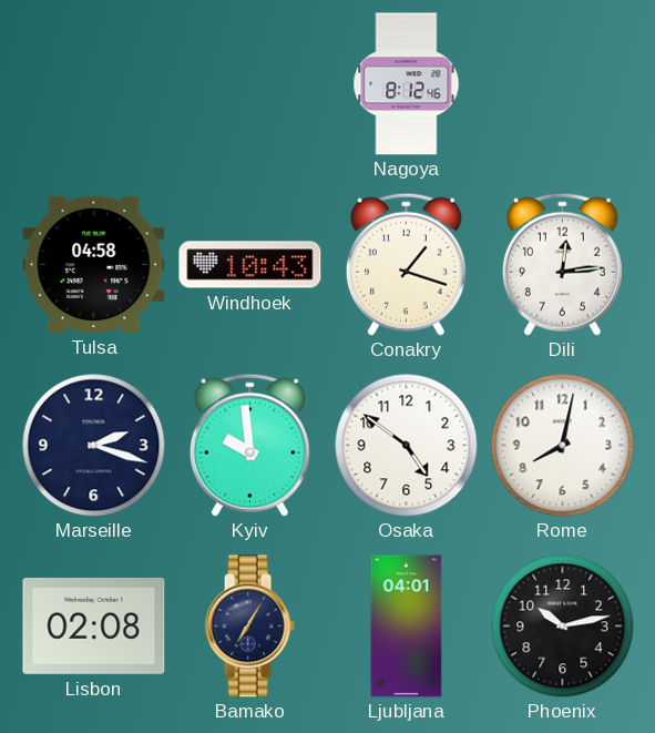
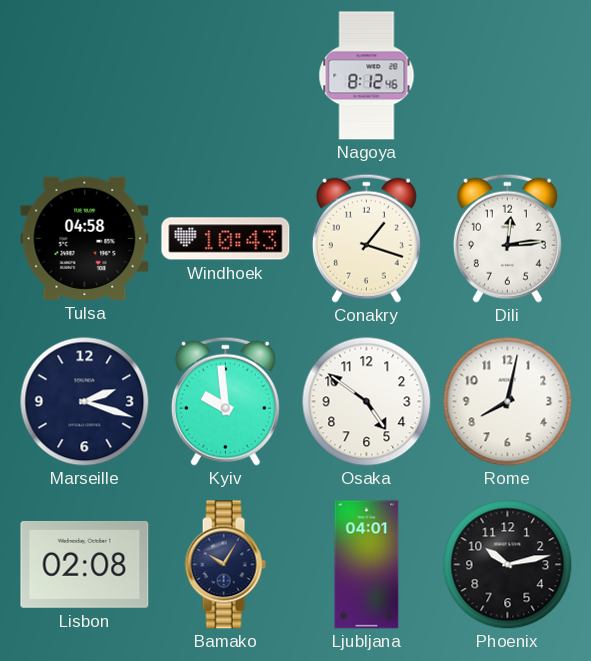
Bamako: 7:05 -> 10:05
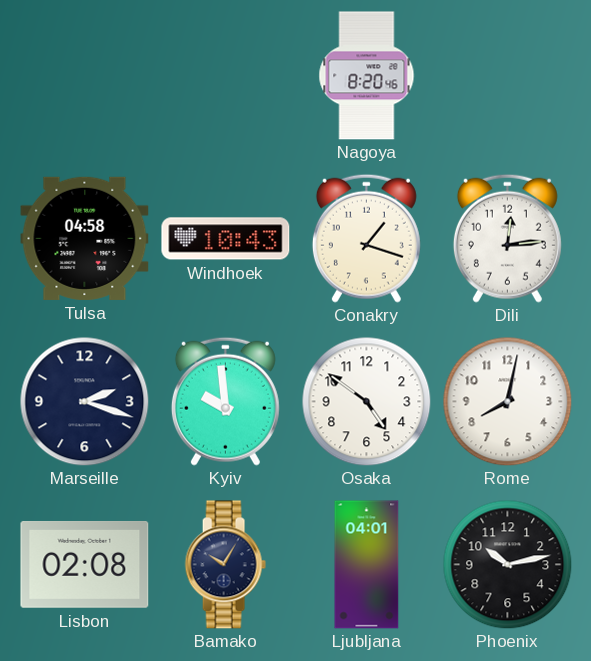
Nagoya: 8:12 -> 8:20
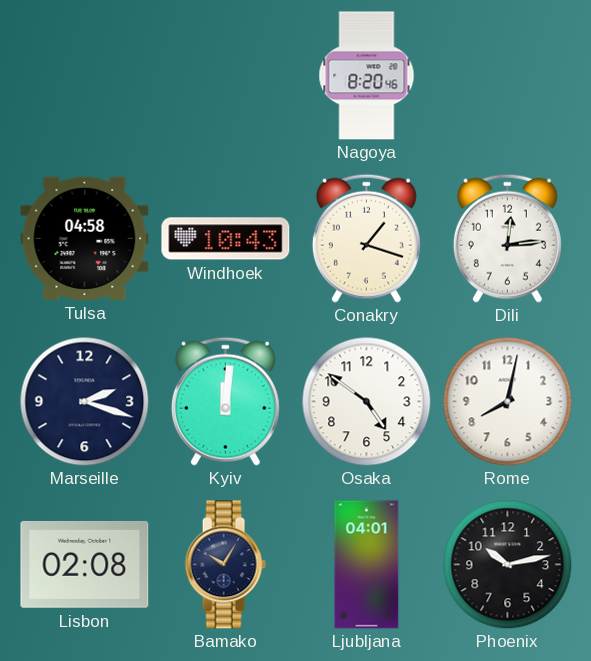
Kyiv: 9:59 -> 12:01
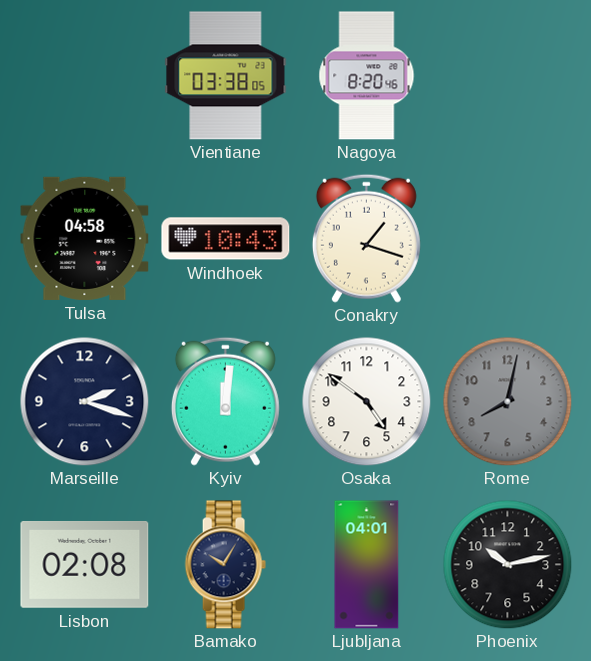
Vientiane: none -> 03:38
Dili: 12:14 -> none
Rome dial: white -> grey
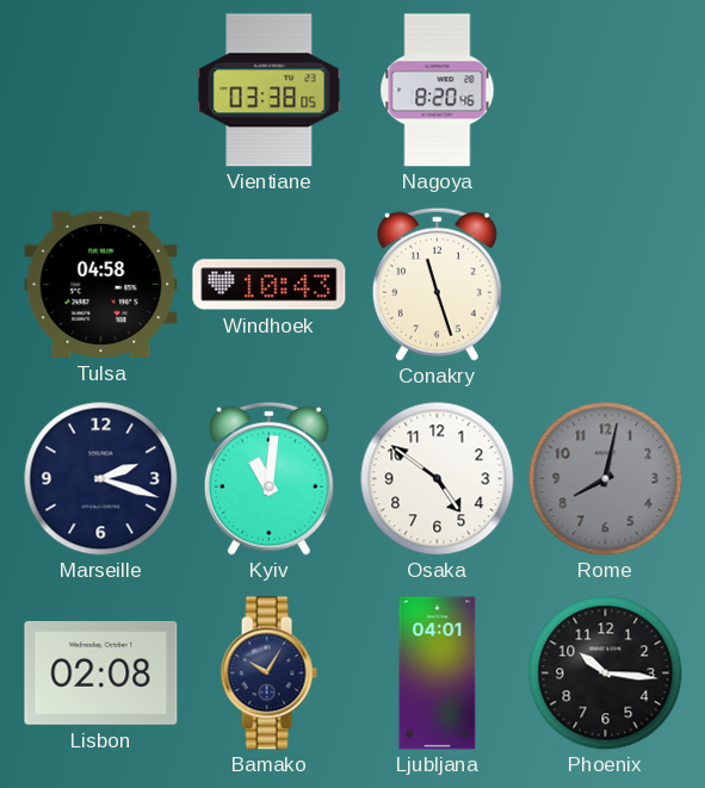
Conakry: 1:18 -> 11:27
Kyiv: 12:01 -> 11:01
Phoenix: 10:13 -> 10:16
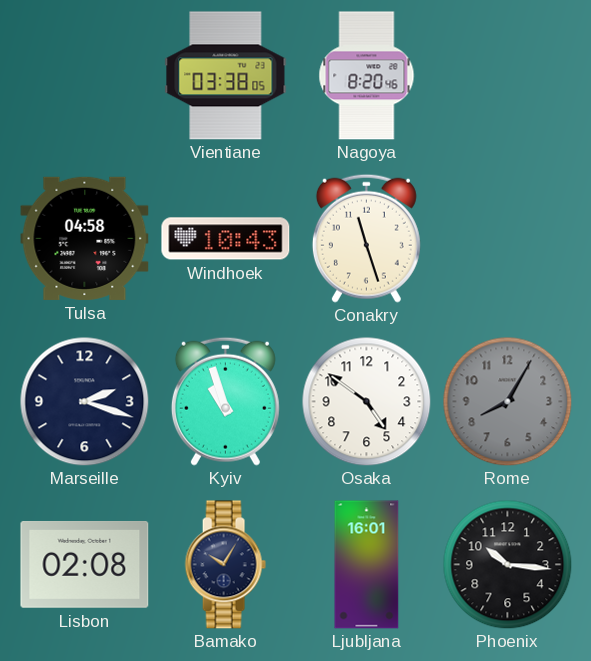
Kyiv: 11:01 -> 10:57
Rome: 8:02 -> 8:05
Ljubljana: 04:01 -> 16:01
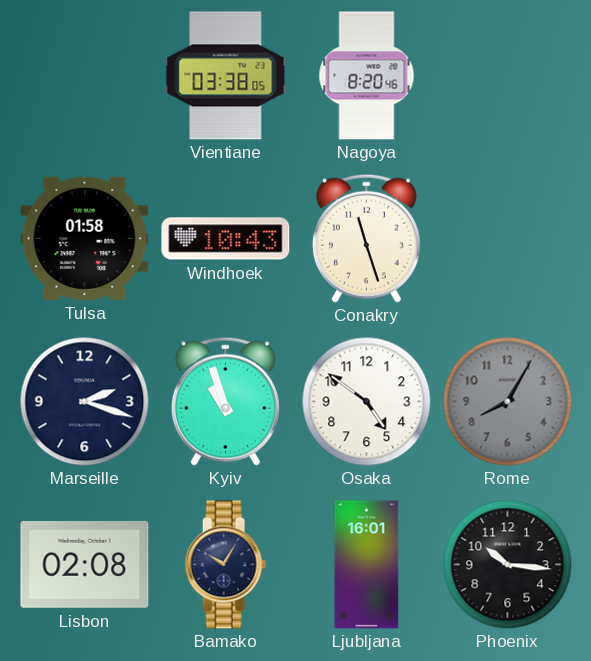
Tulsa: 04:58 -> 01:58
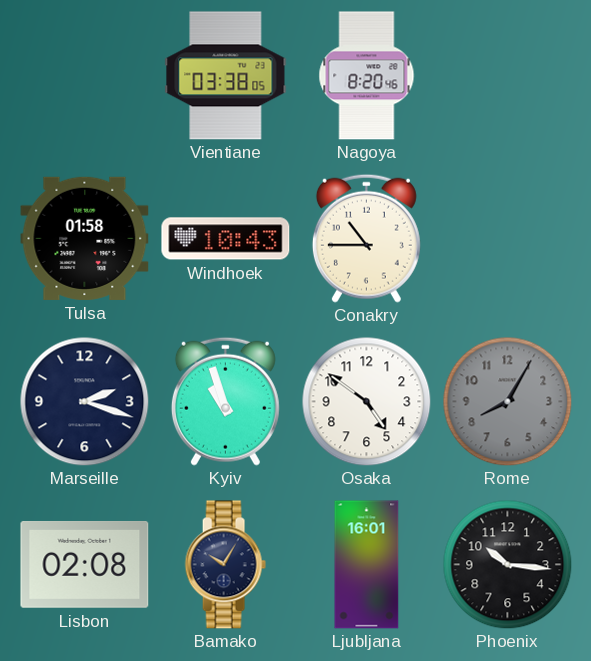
Conakry: 11:27 -> 10:45
